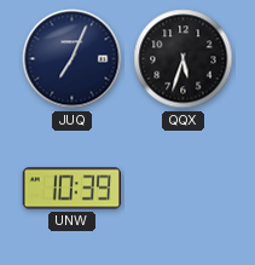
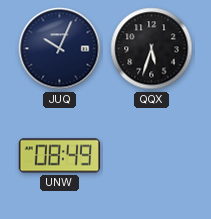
JUQ: 7:04 -> 10:04
UNW: 10:39 -> 08:49
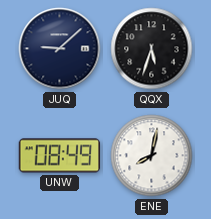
JUQ: 10:04 -> 9:08
ENE: none -> 8:02
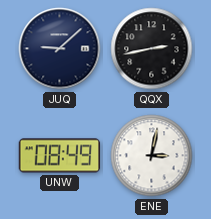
QQX: 5:33 -> 2:43
ENE: 8:02 -> 3:02
